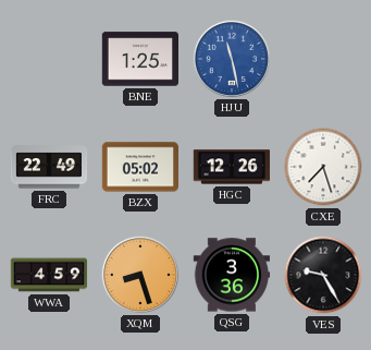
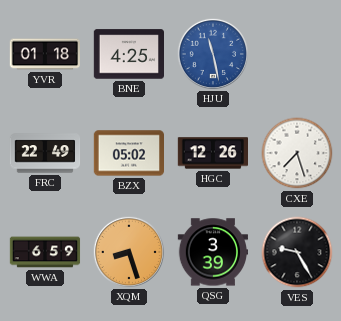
YVR: none -> 01:18
BNE: 1:25 -> 4:25
WWA: 4:59 -> 6:59
QSG: 3:36 -> 3:39
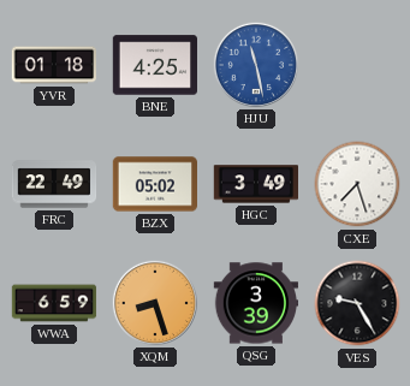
HGC: 12:26 -> 3:49
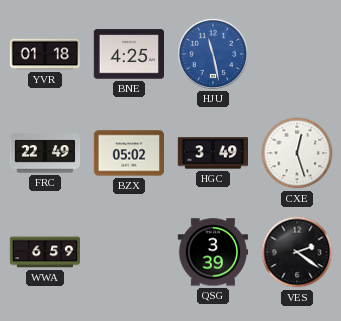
CXE: 7:27 -> 12:27
XQM: 8:27 -> none
VES: 9:25 -> 2:21
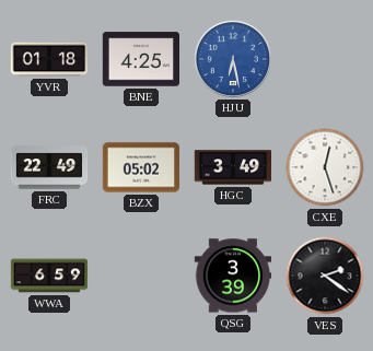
HJU: 11:28 -> 6:28
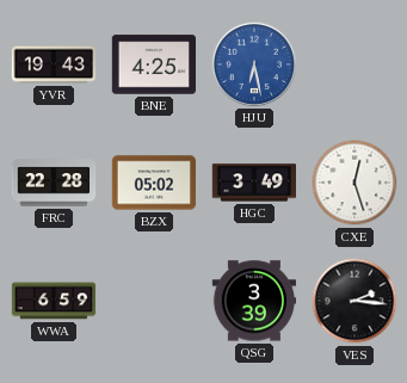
YVR: 01:18 -> 19:43
FRC: 22:49 -> 22:28
VES: 2:21 -> 2:16
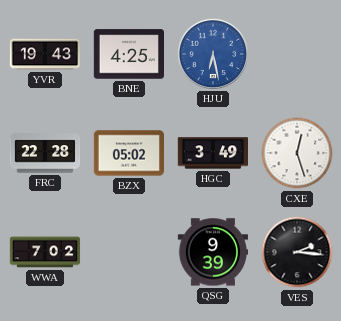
WWA: 6:59 -> 7:02
QSG: 3:39 -> 9:39
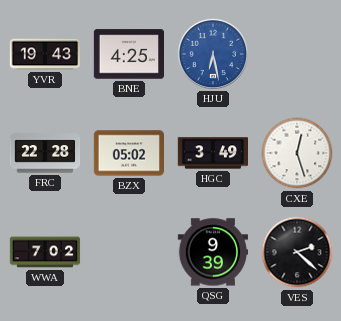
VES: 2:16 -> 2:22
